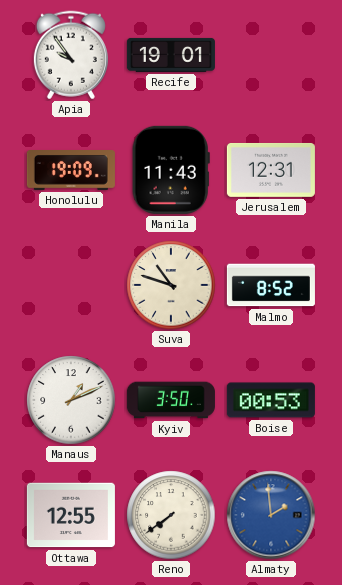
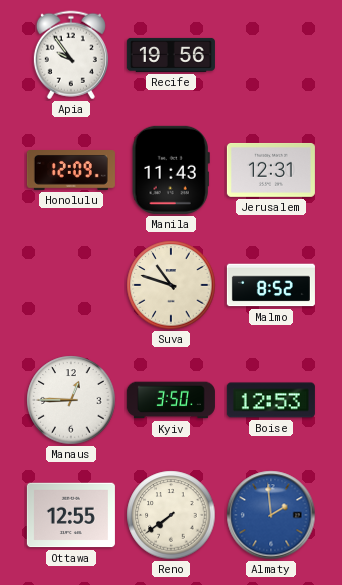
Recife: 19:01 -> 19:56
Honolulu: 19:09 -> 12:09
Manaus: 1:11 -> 12:45
Boise: 00:53 -> 12:53
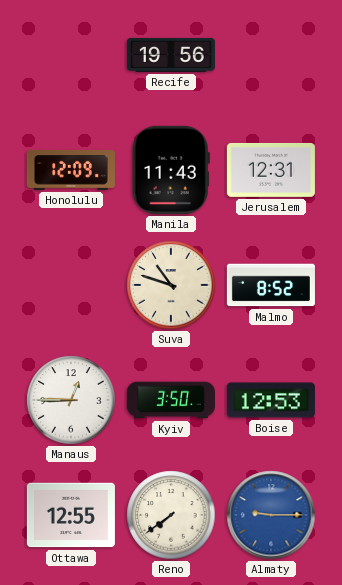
Apia: 9:54 -> none
Almaty: 1:59 -> 9:15
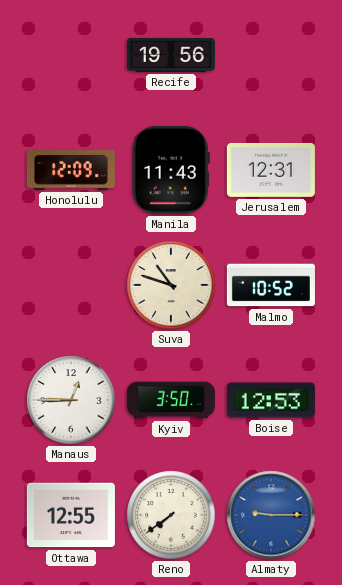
Malmo: 8:52 -> 10:52
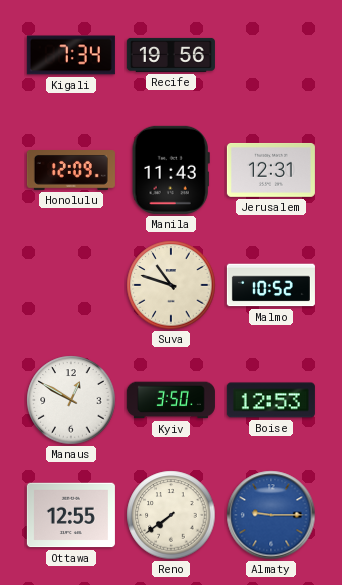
Kigali: none -> 7:34
Manaus: 12:45 -> 12:50
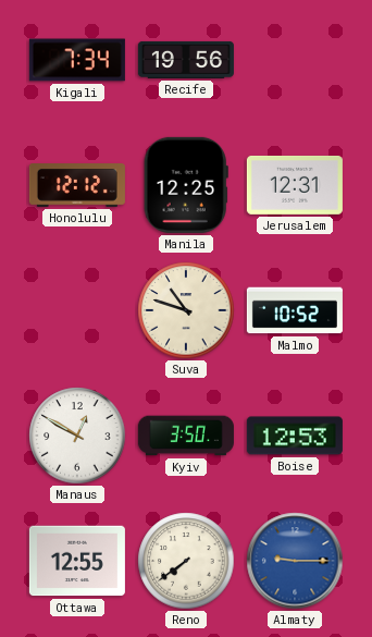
Honolulu: 12:09 -> 12:12
Manila: 11:43 -> 12:25
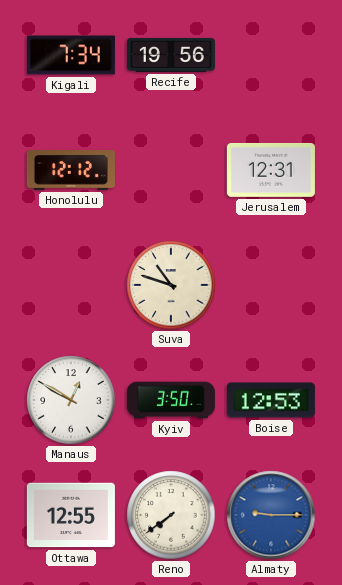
Manila: 12:25 -> none
Malmo: 10:52 -> none
